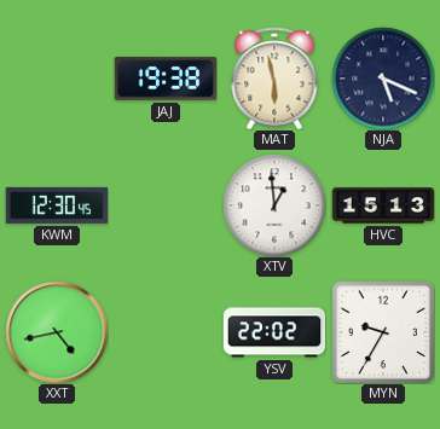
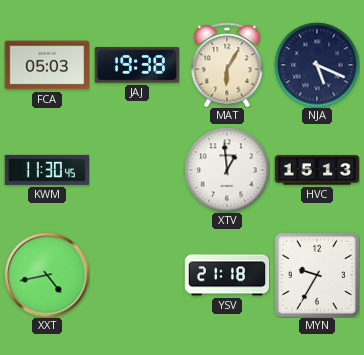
FCA: none -> 05:03
MAT: 5:58 -> 6:05
KWM: 12:30 -> 11:30
YSV: 22:02 -> 21:18
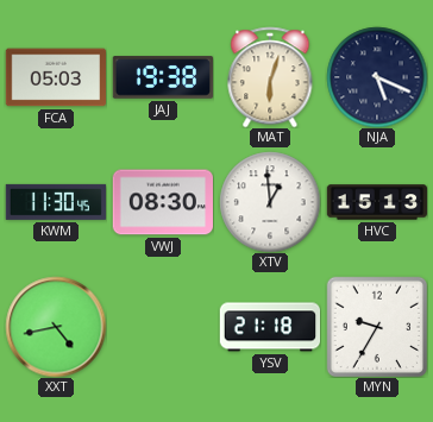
MAT: 6:05 -> 6:03
VWJ: none -> 08:30
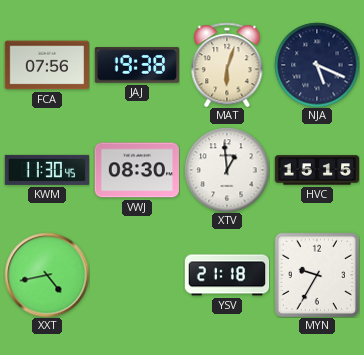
FCA: 05:03 -> 07:56
HVC: 15:13 -> 15:15
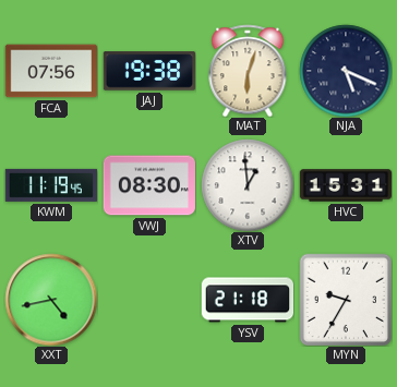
KWM: 11:30 -> 11:19
HVC: 15:15 -> 15:31
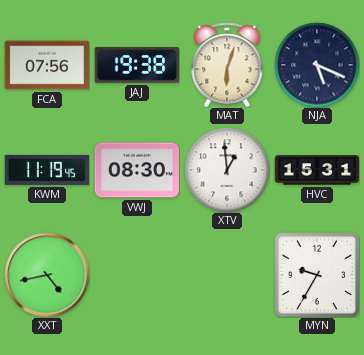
YSV: 21:18 -> none
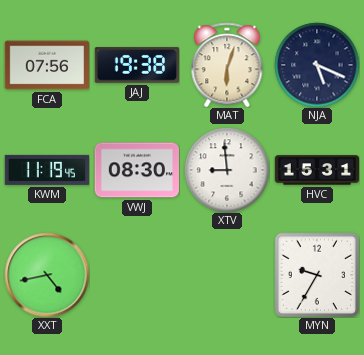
XTV: 12:59 -> 8:59
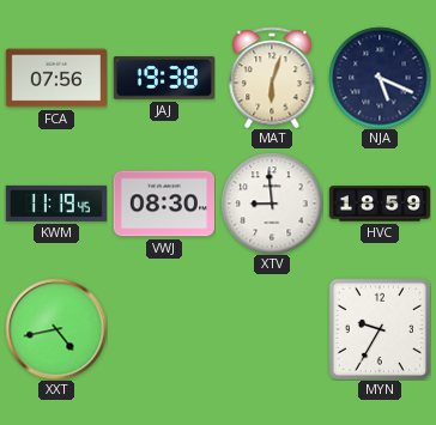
HVC: 15:31 -> 18:59
